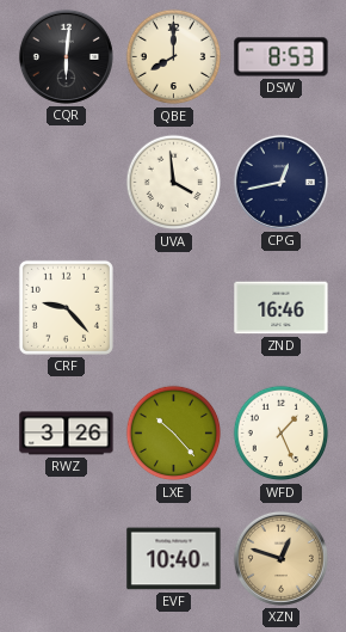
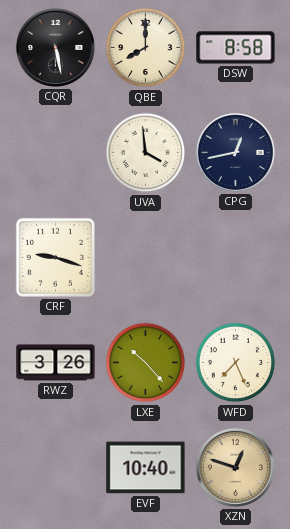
CQR: 6:01 -> 5:28
DSW: 8:53 -> 8:58
CRF: 9:23 -> 9:18
ZND: 16:46 -> none
WFD: 1:26 -> 7:26
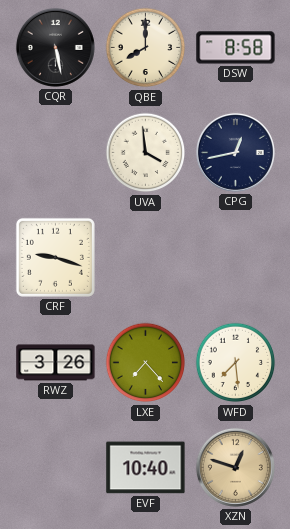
LXE: 10:23 -> 7:23
WFD: 7:26 -> 7:29
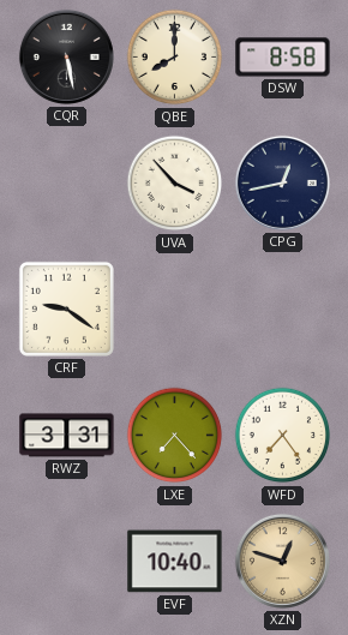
UVA: 3:59 -> 3:53
CRF: 9:18 -> 9:21
RWZ: 3:26 -> 3:31
WFD: 7:29 -> 7:24
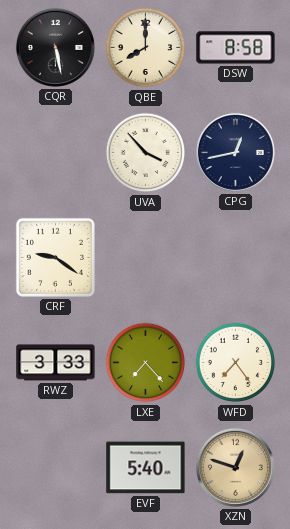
RWZ: 3:31 -> 3:33
EVF: 10:40 -> 5:40
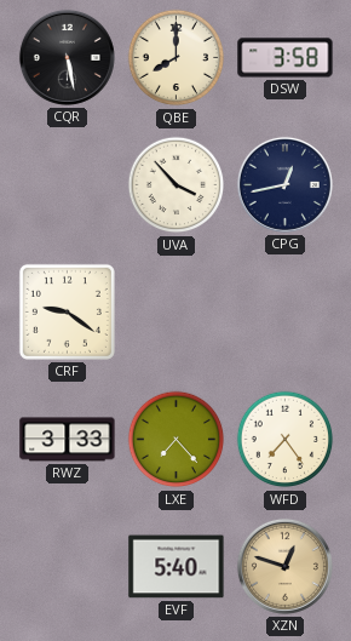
DSW: 8:58 -> 3:58
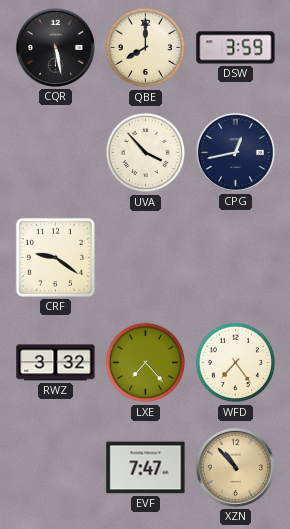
DSW: 3:58 -> 3:59
RWZ: 3:33 -> 3:32
EVF: 5:40 -> 7:47
XZN: 12:48 -> 10:53
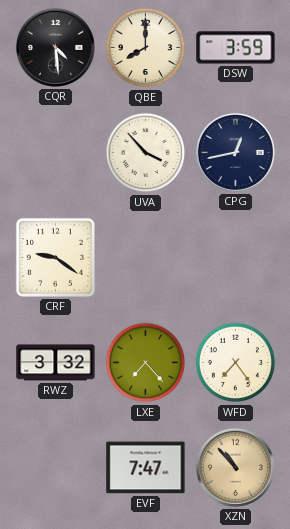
CQR: 5:28 -> 4:29
